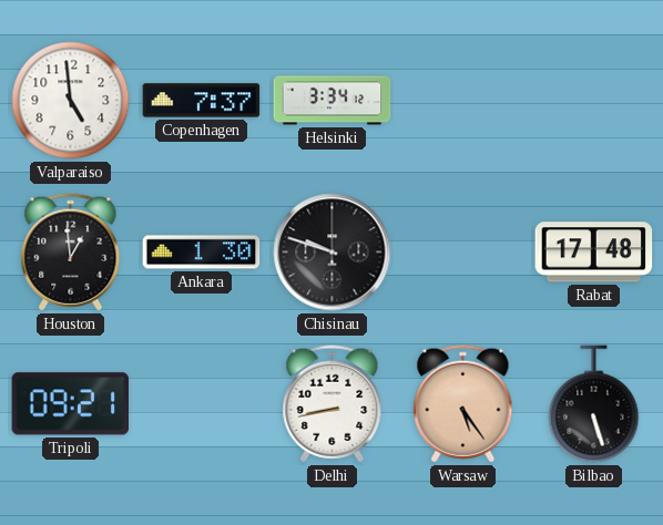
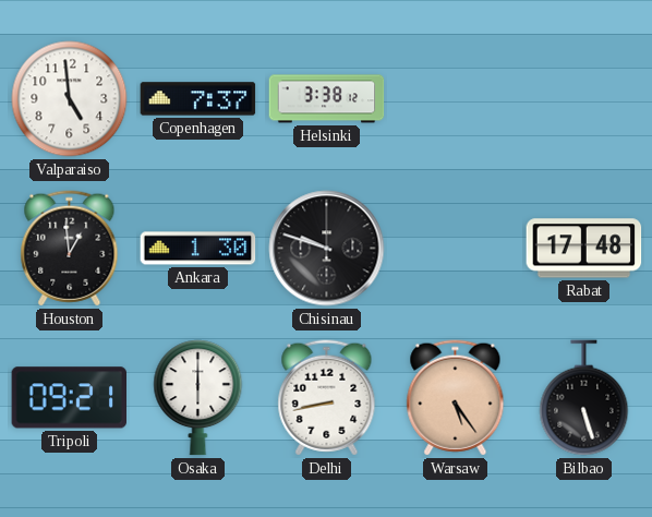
Helsinki: 3:34 -> 3:38
Osaka: none -> 6:00
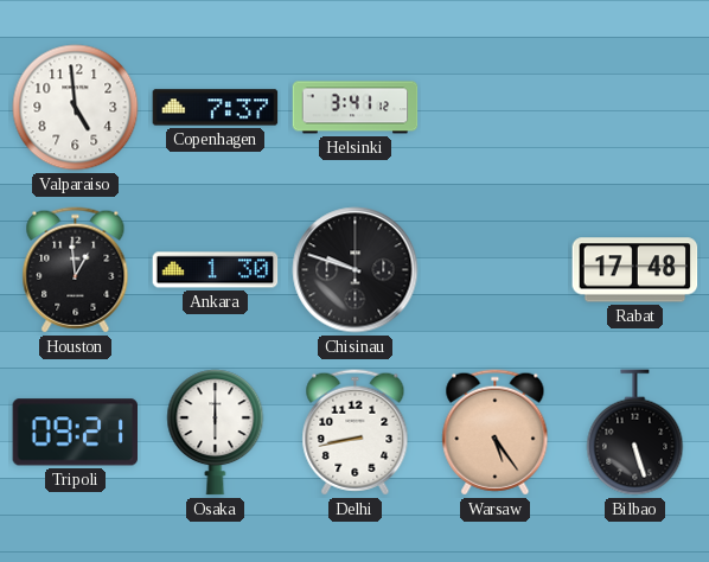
Helsinki: 3:38 -> 3:41
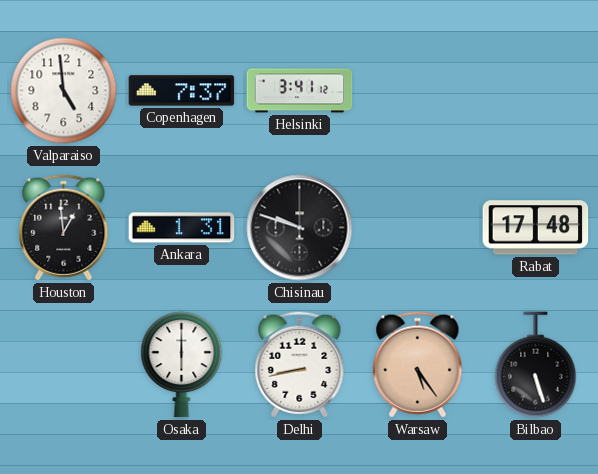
Ankara: 1:30 -> 1:31
Tripoli: 09:21 -> none
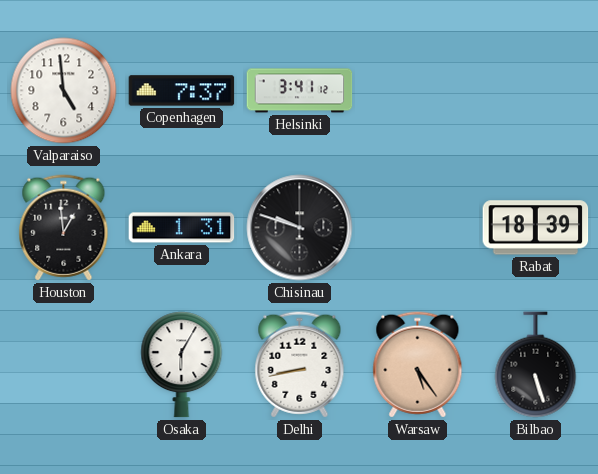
Rabat: 17:48 -> 18:39
Osaka: 6:00 -> 6:05
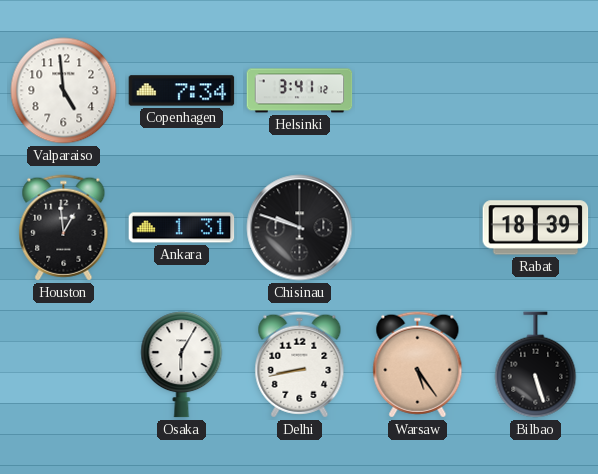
Copenhagen: 7:37 -> 7:34
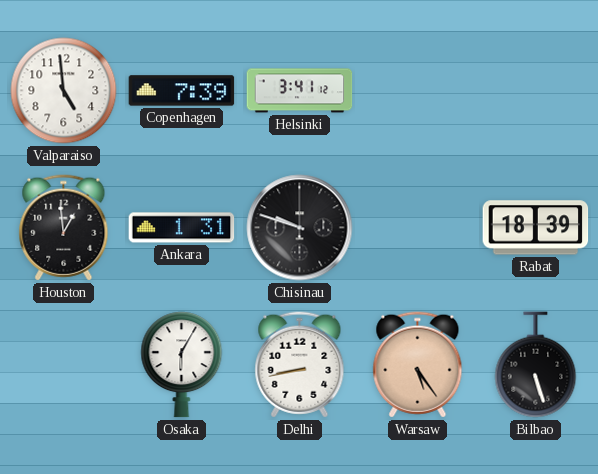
Copenhagen: 7:34 -> 7:39
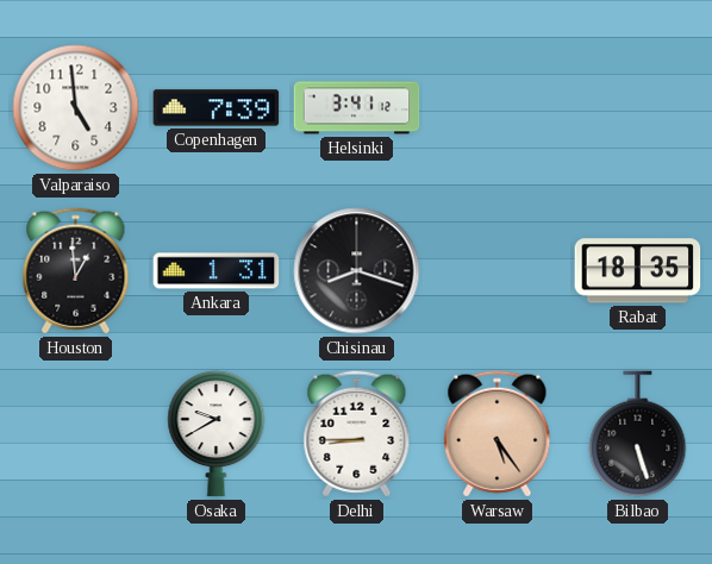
Chisinau: 9:48 -> 8:18
Rabat: 18:39 -> 18:35
Osaka: 6:05 -> 9:40
Delhi: 8:43 -> 8:45
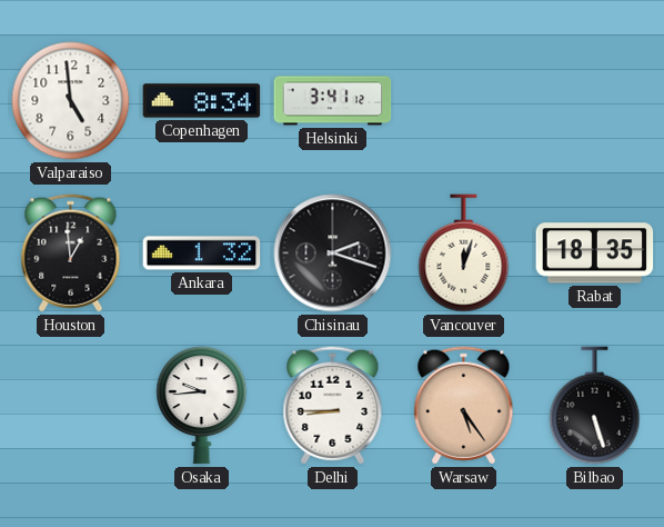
Copenhagen: 7:39 -> 8:34
Ankara: 1:31 -> 1:32
Chisinau: 8:18 -> 2:18
Vancouver: none -> 12:03
Osaka: 9:40 -> 9:44
